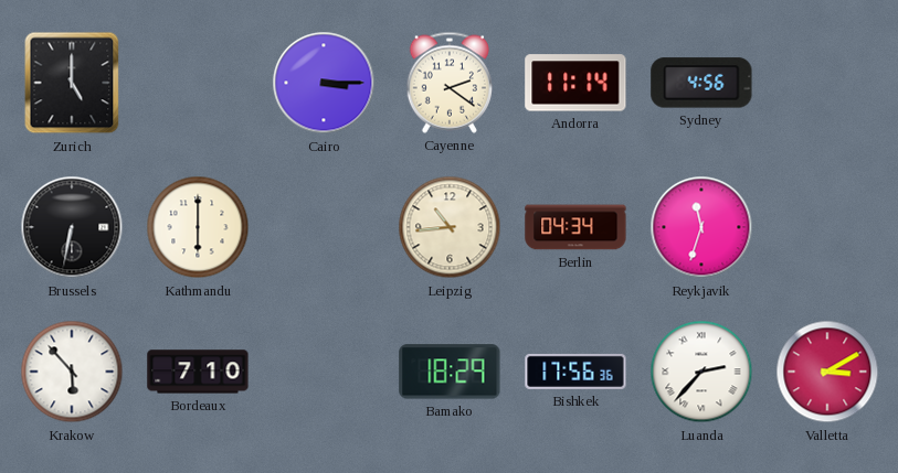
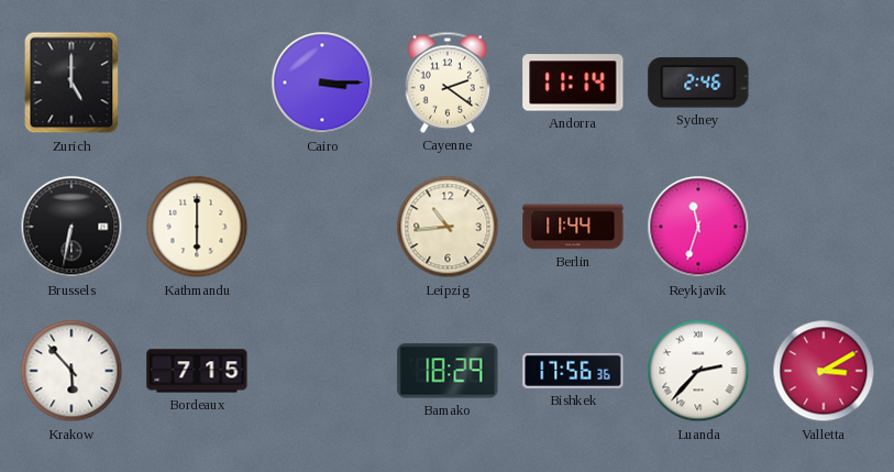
Sydney: 4:56 -> 2:46
Berlin: 04:34 -> 11:44
Bordeaux: 7:10 -> 7:15
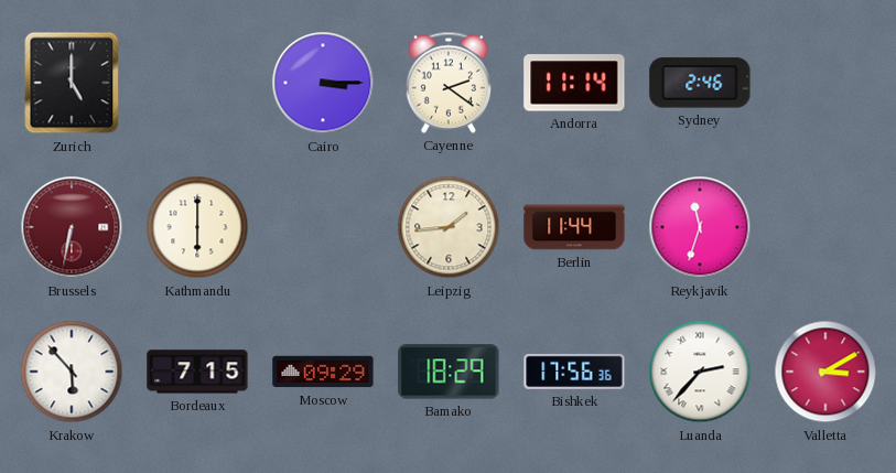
Brussels dial: black -> burgundy
Leipzig: 10:44 -> 1:44
Moscow: none -> 09:29
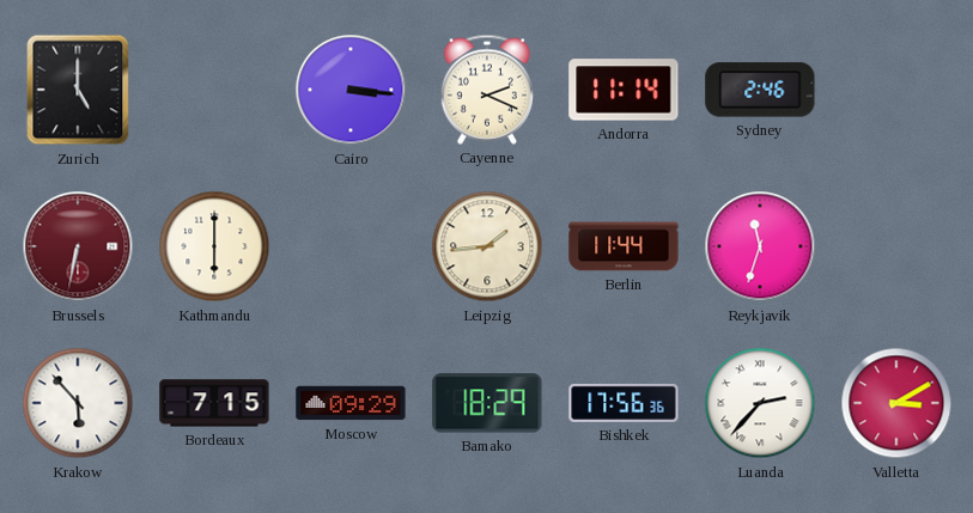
Cairo: 3:15 -> 3:16
Cayenne: 2:21 -> 2:19
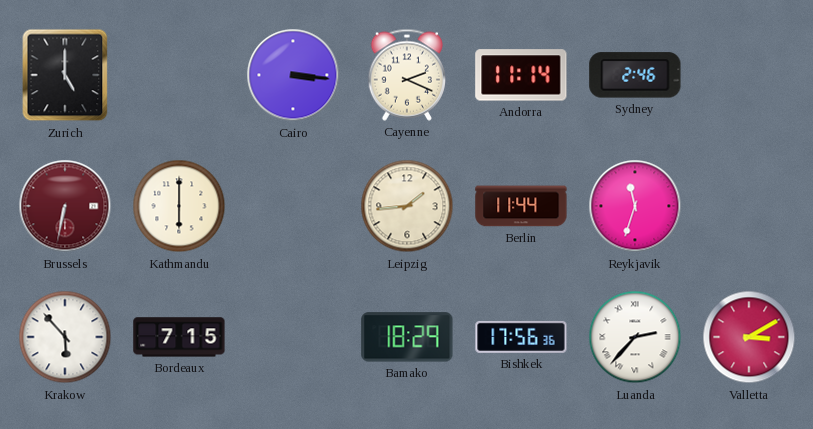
Moscow: 09:29 -> none
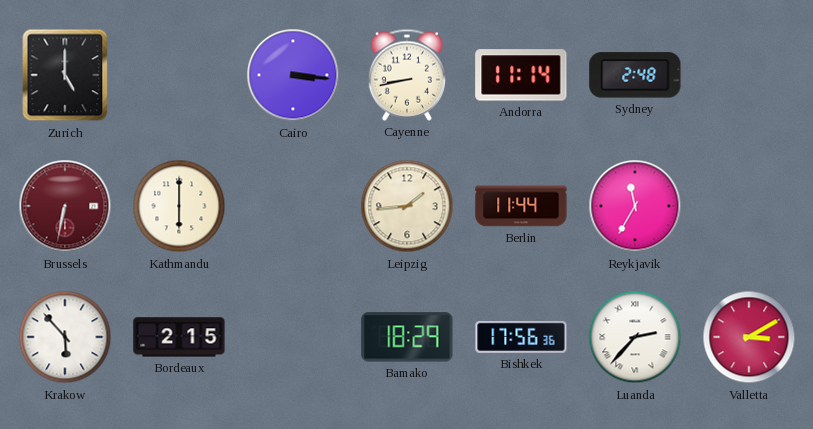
Cayenne: 2:19 -> 8:43
Sydney: 2:46 -> 2:48
Reykjavik: 11:33 -> 11:35
Bordeaux: 7:15 -> 2:15
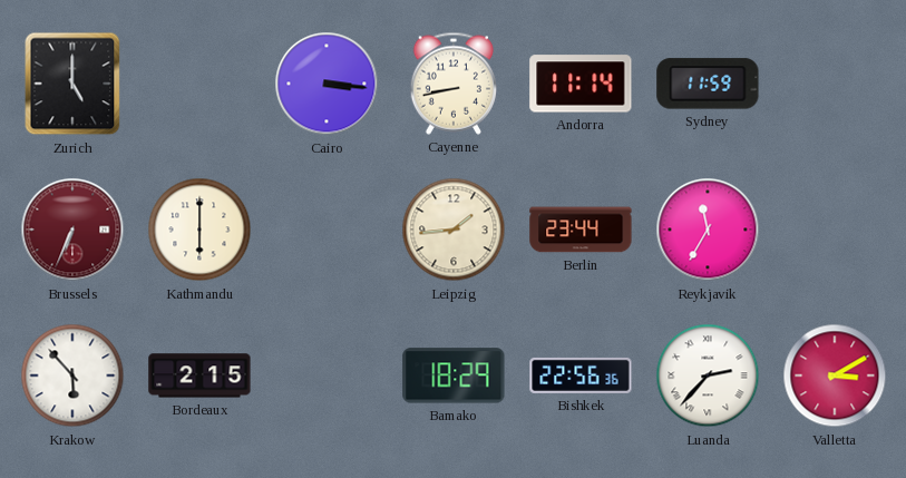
Sydney: 2:48 -> 11:59
Brussels: 6:32 -> 6:34
Berlin: 11:44 -> 23:44
Bishkek: 17:56 -> 22:56
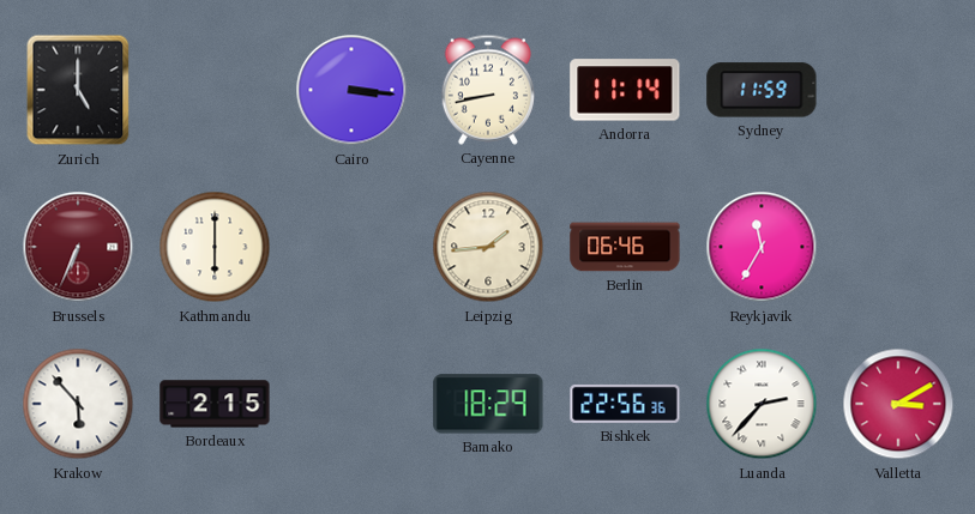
Berlin: 23:44 -> 06:46
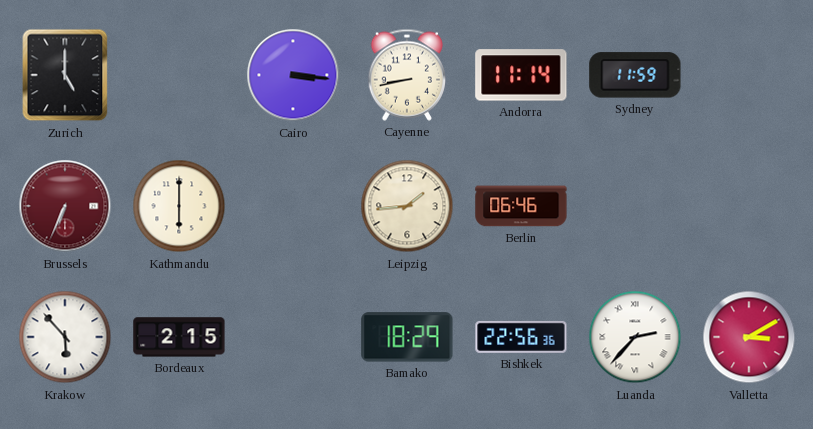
Reykjavik: 11:35 -> none
